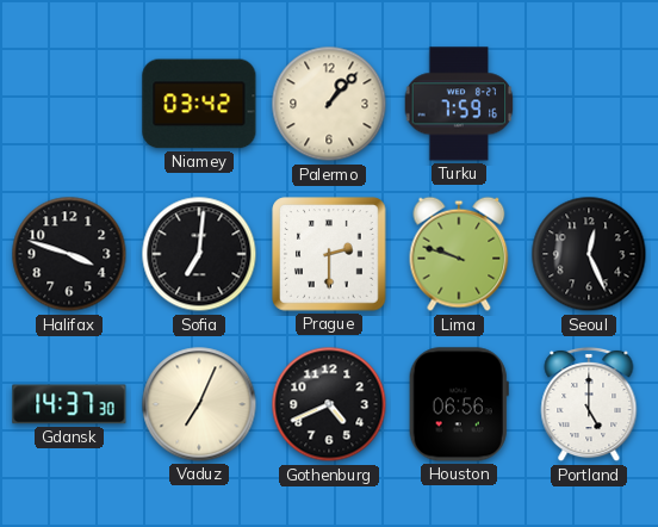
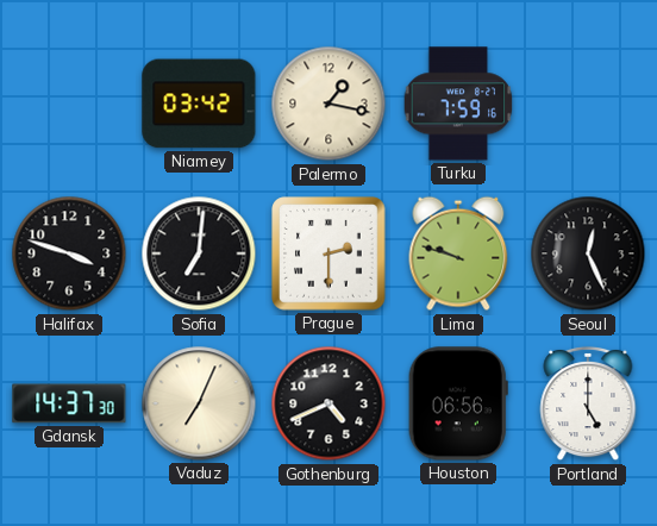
Palermo: 1:07 -> 1:17
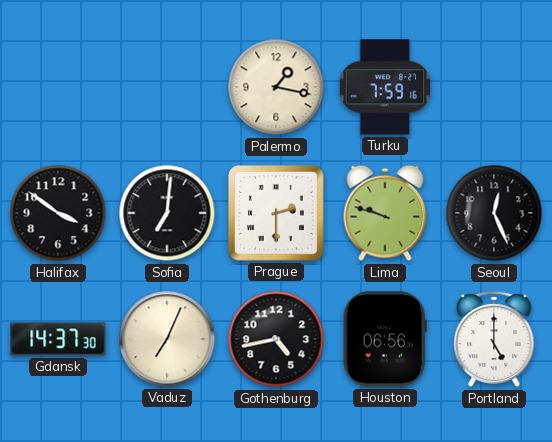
Niamey: 03:42 -> none
Halifax: 3:48 -> 3:51
Gothenburg: 4:41 -> 4:43
